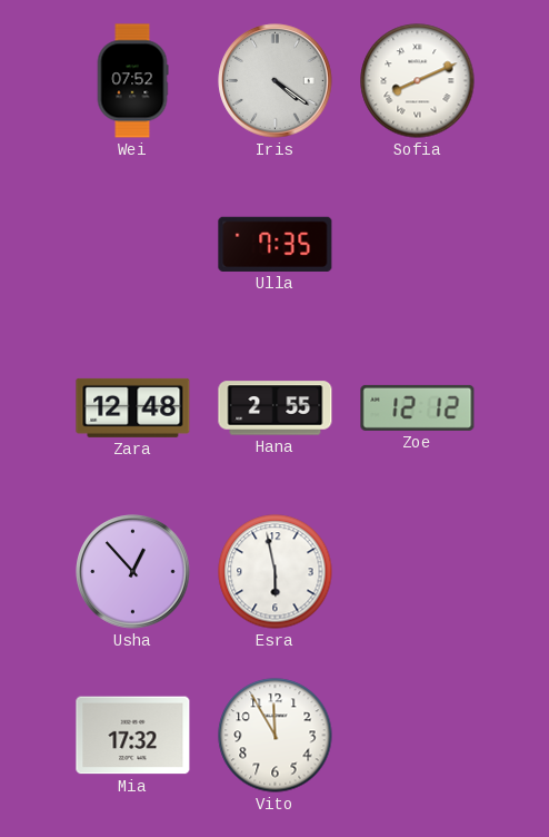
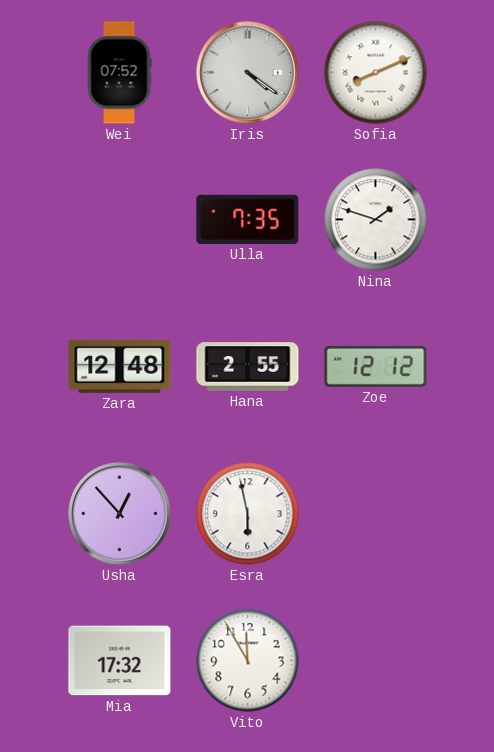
Nina: none -> 1:48
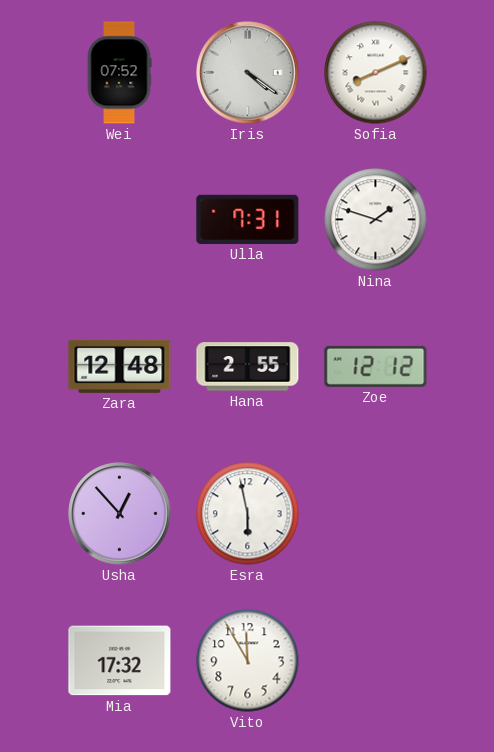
Ulla: 7:35 -> 7:31
